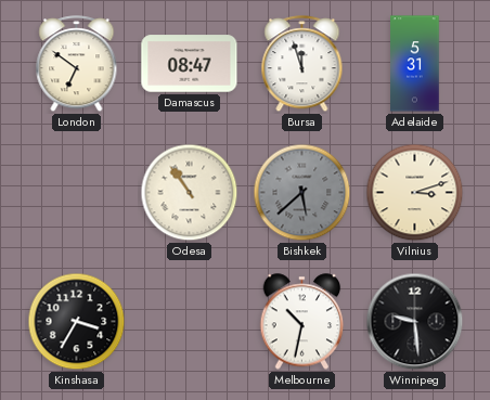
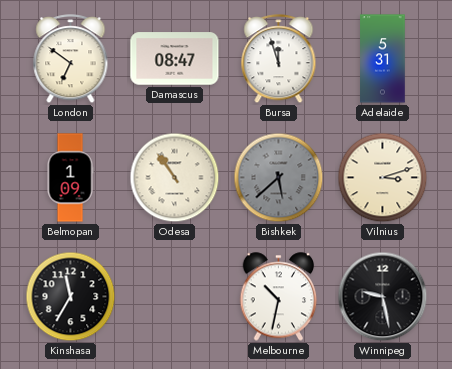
Belmopan: none -> 1:09
Kinshasa: 3:35 -> 11:35
Winnipeg: 9:29 -> 9:28
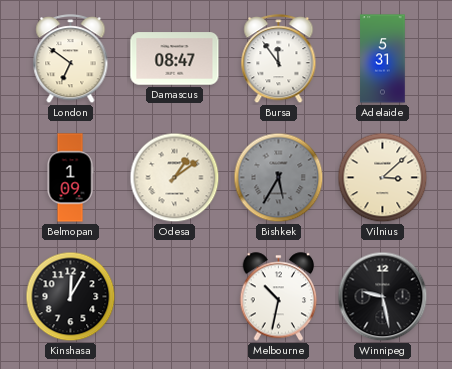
Bursa: 11:57 -> 11:54
Odesa: 10:54 -> 1:09
Bishkek: 5:38 -> 5:35
Vilnius: 3:12 -> 3:08
Kinshasa: 11:35 -> 12:05
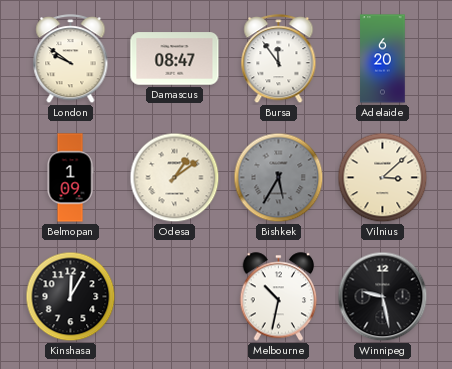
London: 6:51 -> 9:51
Adelaide: 5:31 -> 6:20
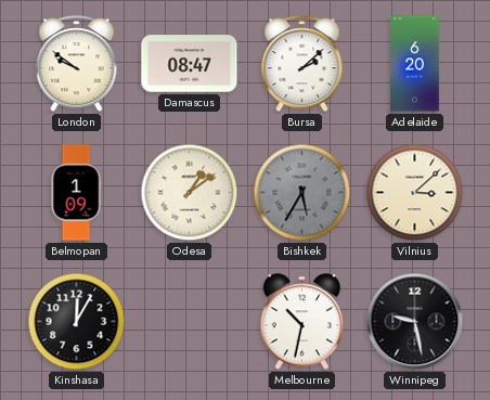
Bursa: 11:54 -> 2:08
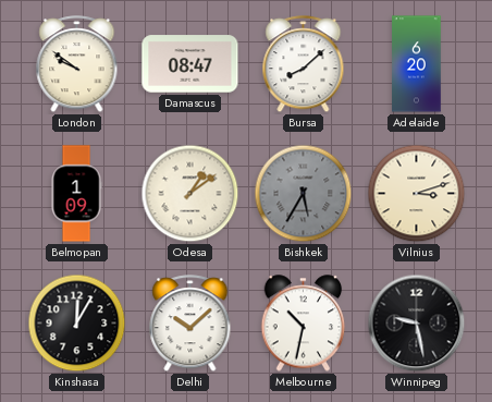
Bursa: 2:08 -> 8:08
Vilnius: 3:08 -> 3:12
Delhi: none -> 10:08
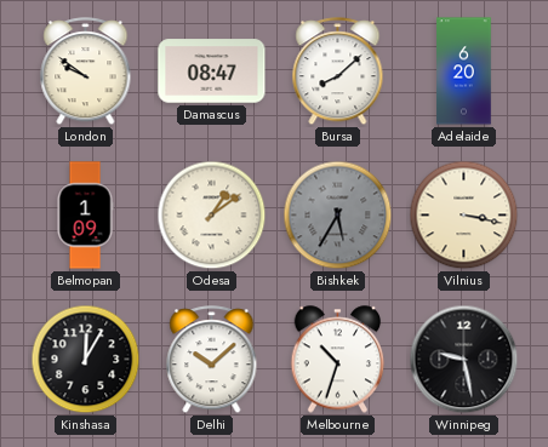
Vilnius: 3:12 -> 3:17
Melbourne: 10:32 -> 10:33
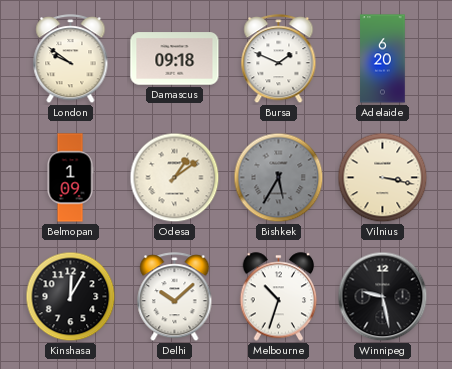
Damascus: 08:47 -> 09:18
Bursa: 8:08 -> 1:49
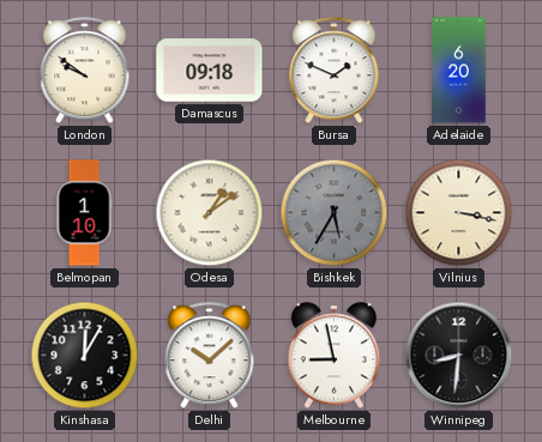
Belmopan: 1:09 -> 1:10
Melbourne: 10:33 -> 8:58
Winnipeg: 9:28 -> 8:31
